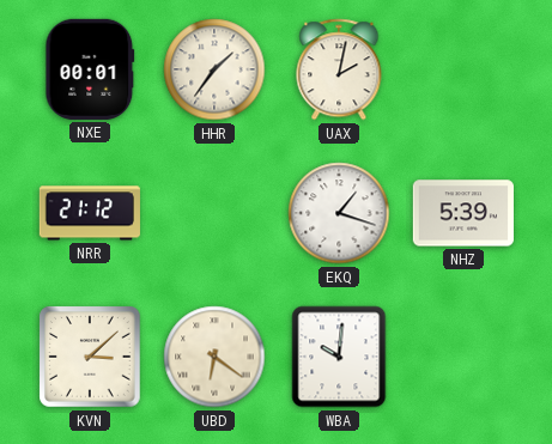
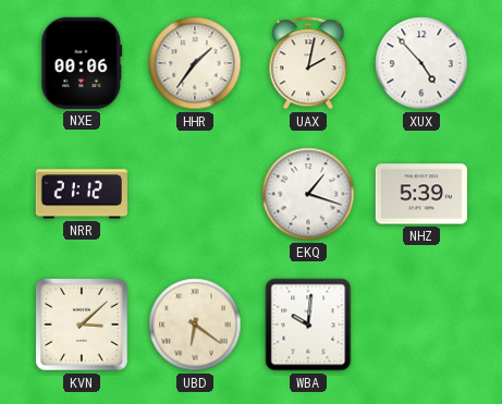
NXE: 00:01 -> 00:06
XUX: none -> 4:53
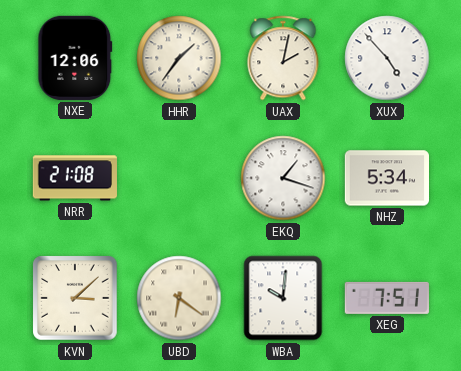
NXE: 00:06 -> 12:06
NRR: 21:12 -> 21:08
NHZ: 5:39 -> 5:34
XEG: none -> 7:51
